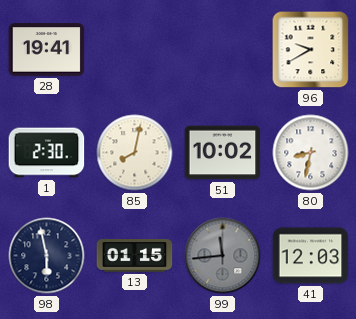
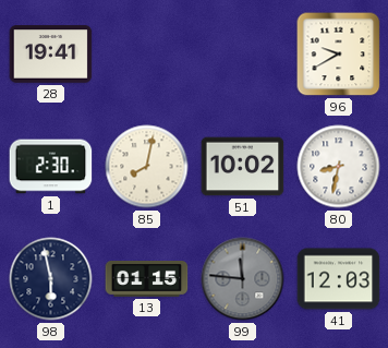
99: 11:44 -> 11:46
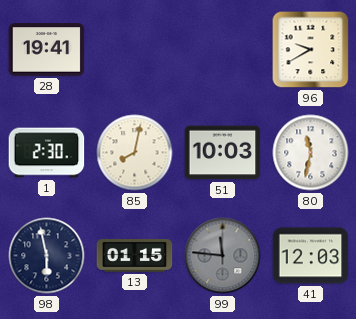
51: 10:02 -> 10:03
80: 8:32 -> 11:32
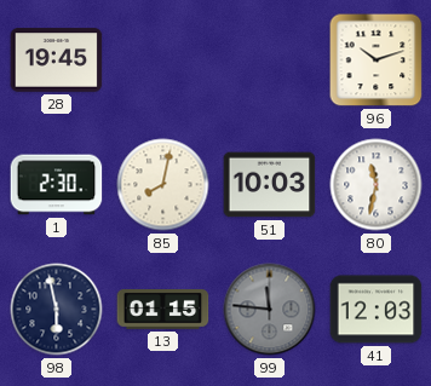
28: 19:41 -> 19:45
96: 9:40 -> 10:12
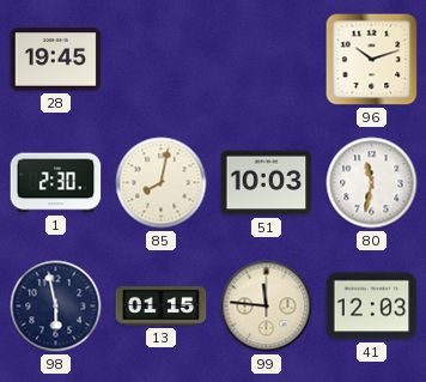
99 dial: grey -> cream
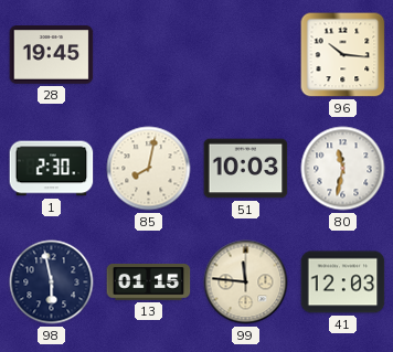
96: 10:12 -> 10:16
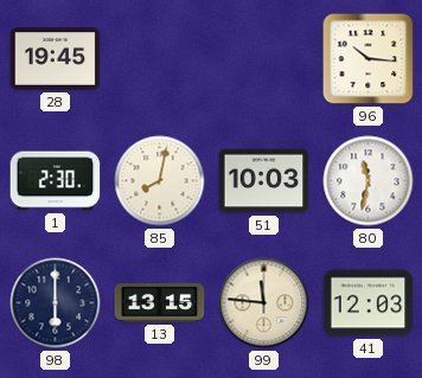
98: 5:58 -> 6:00
13: 01:15 -> 13:15
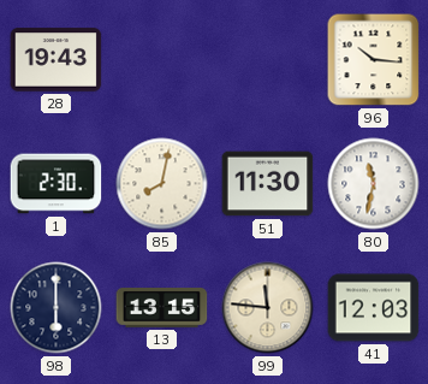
28: 19:45 -> 19:43
51: 10:03 -> 11:30
